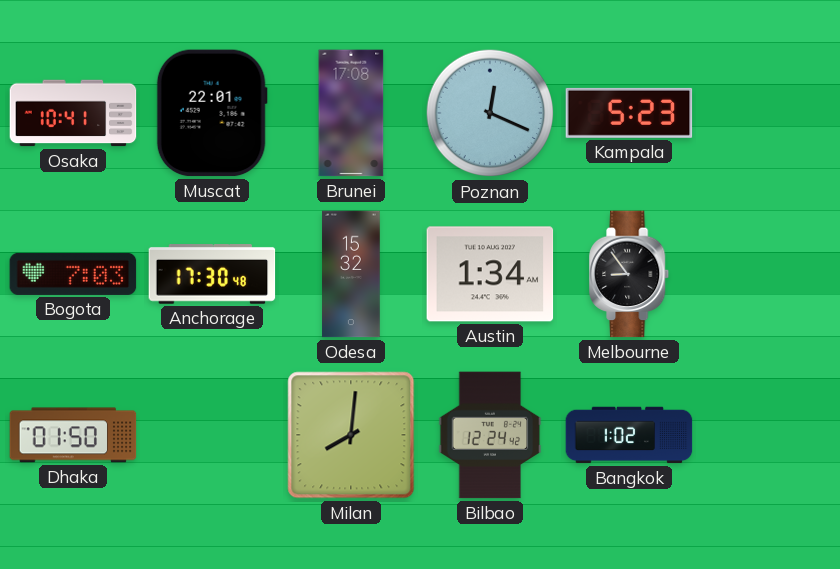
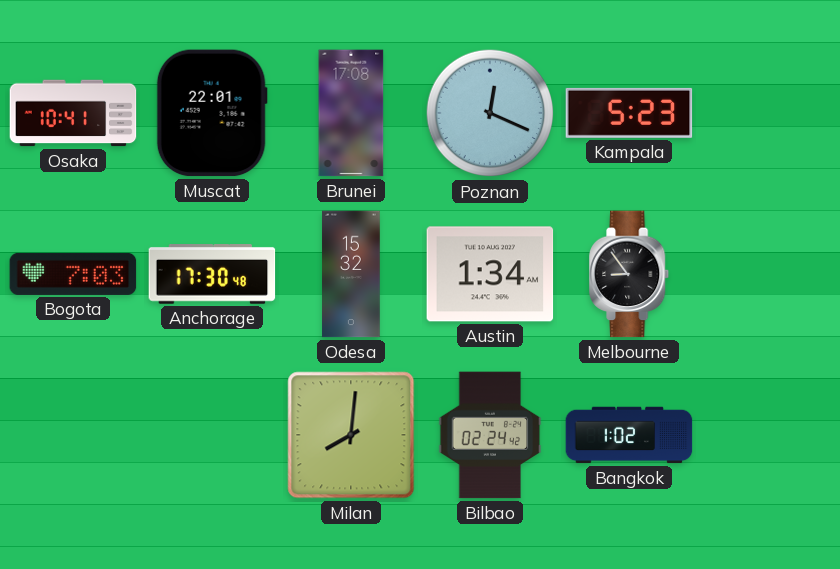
Dhaka: 01:50 -> none
Bilbao: 12:24 -> 02:24
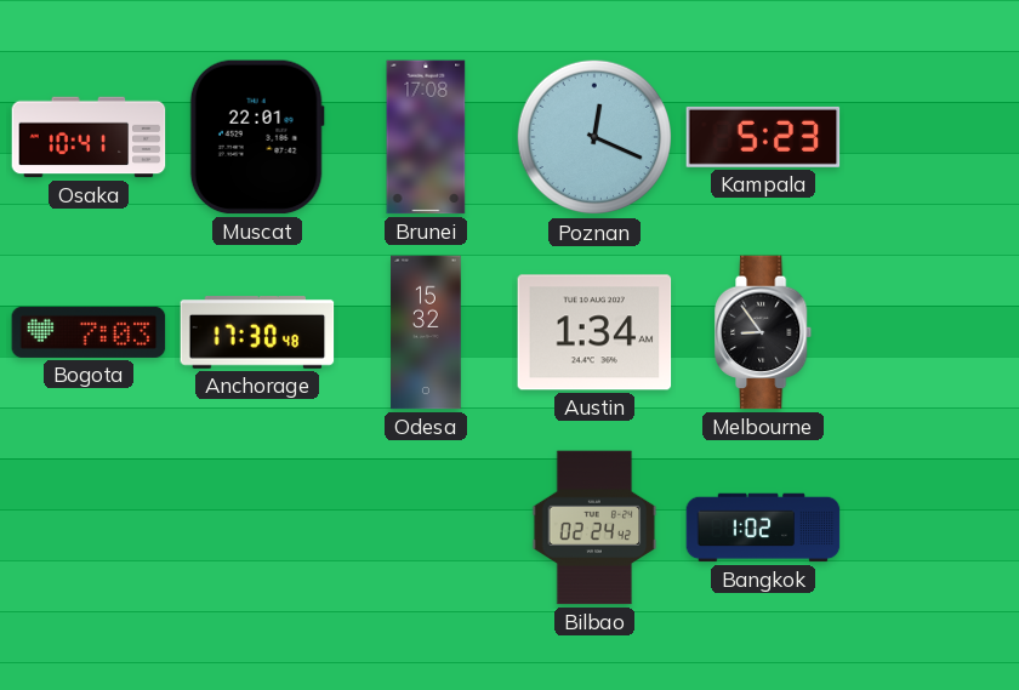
Milan: 8:01 -> none
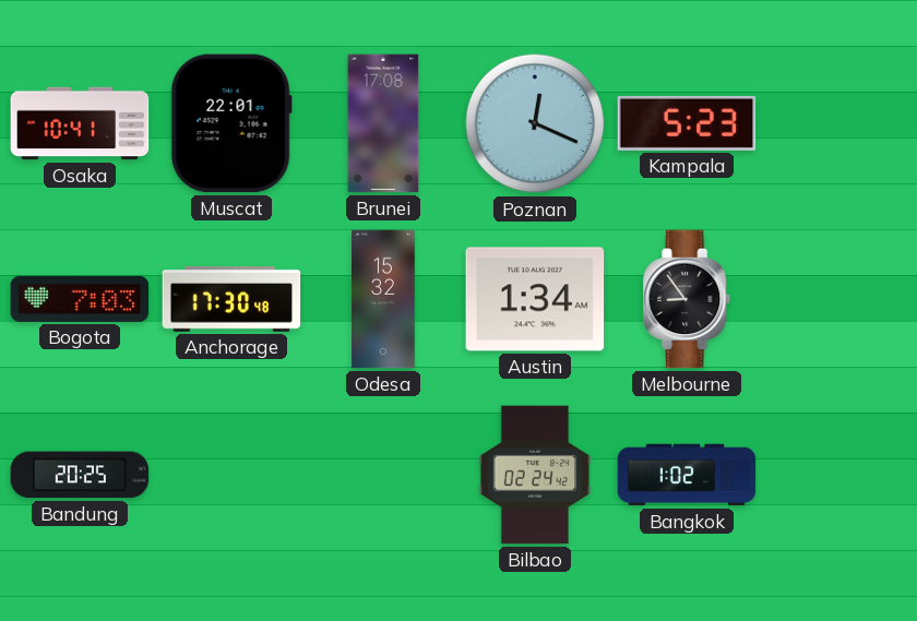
Bandung: none -> 20:25
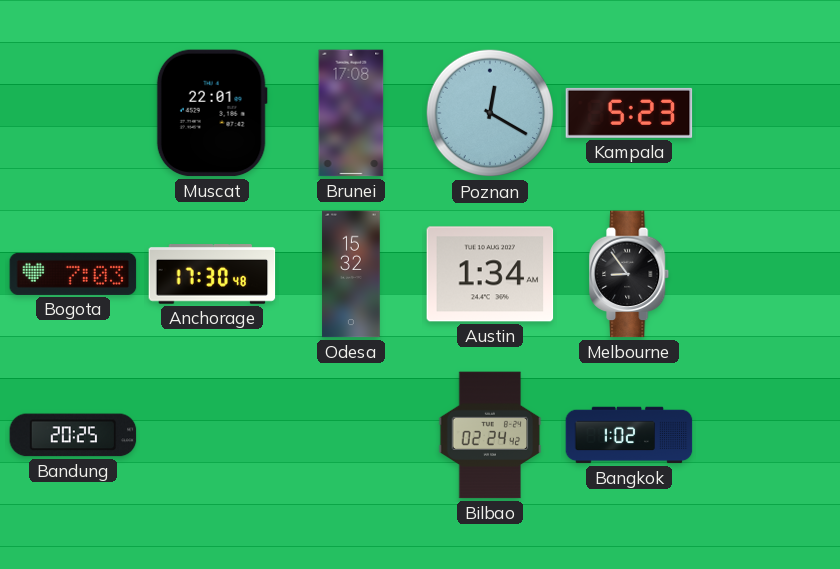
Osaka: 10:41 -> none
Poznan: 12:19 -> 12:20
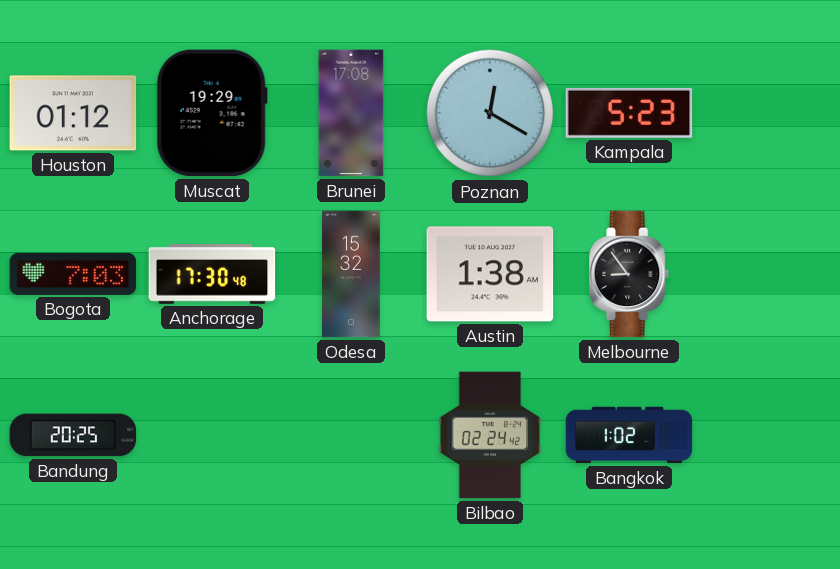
Houston: none -> 01:12
Muscat: 22:01 -> 19:29
Austin: 1:34 -> 1:38
